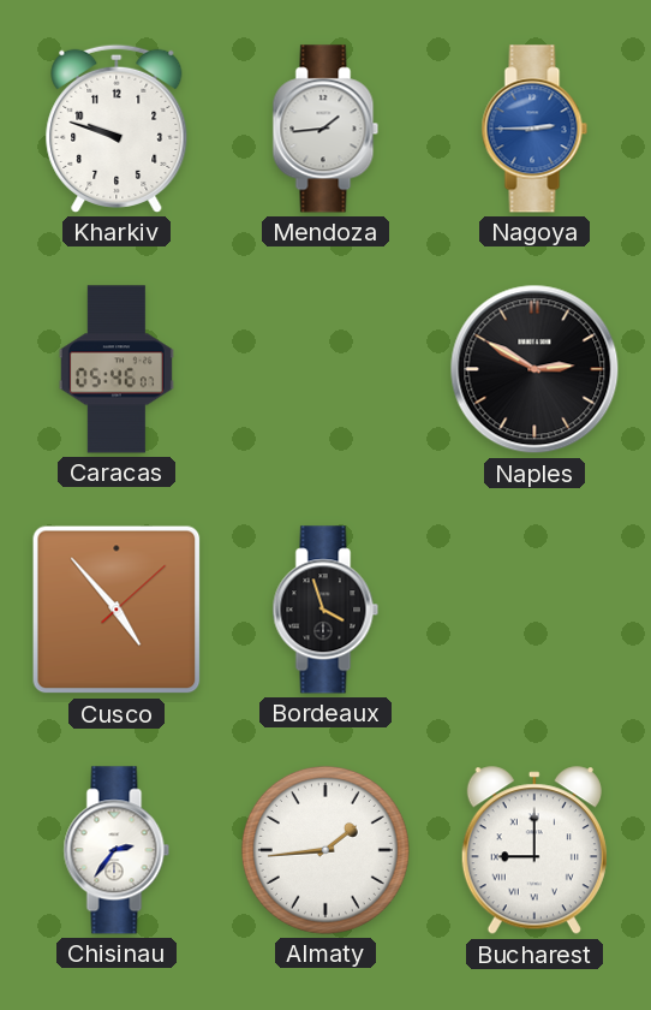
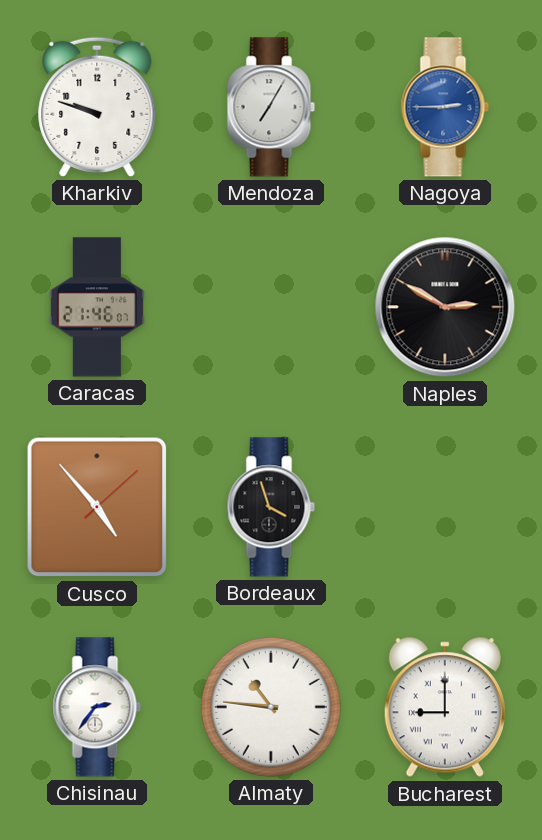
Mendoza: 1:44 -> 7:05
Caracas: 05:46 -> 21:46
Almaty: 1:44 -> 10:46
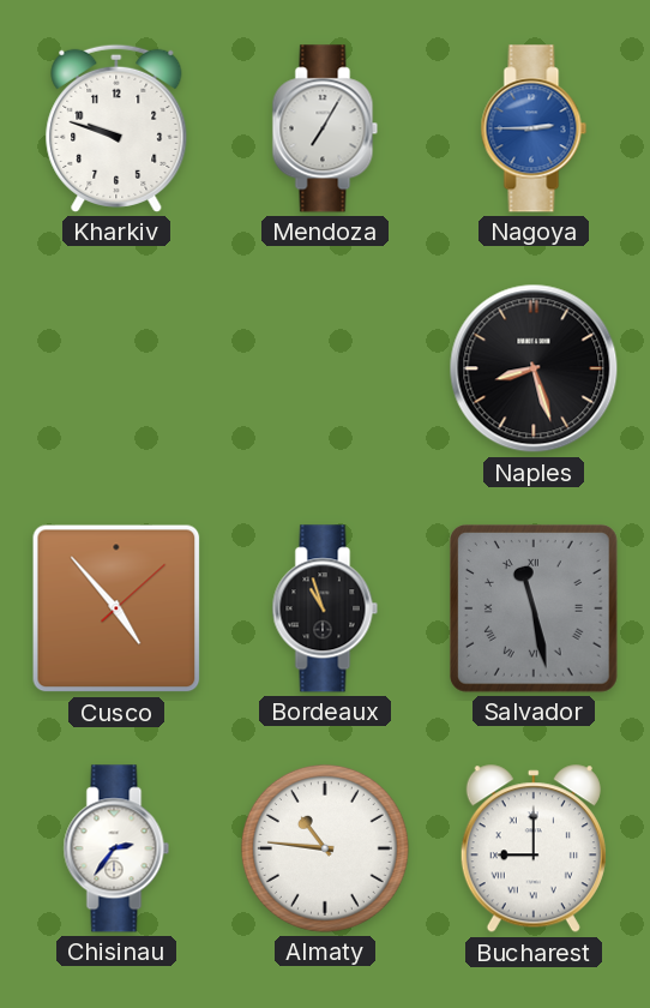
Caracas: 21:46 -> none
Naples: 2:50 -> 8:27
Bordeaux: 3:57 -> 10:57
Salvador: none -> 11:28
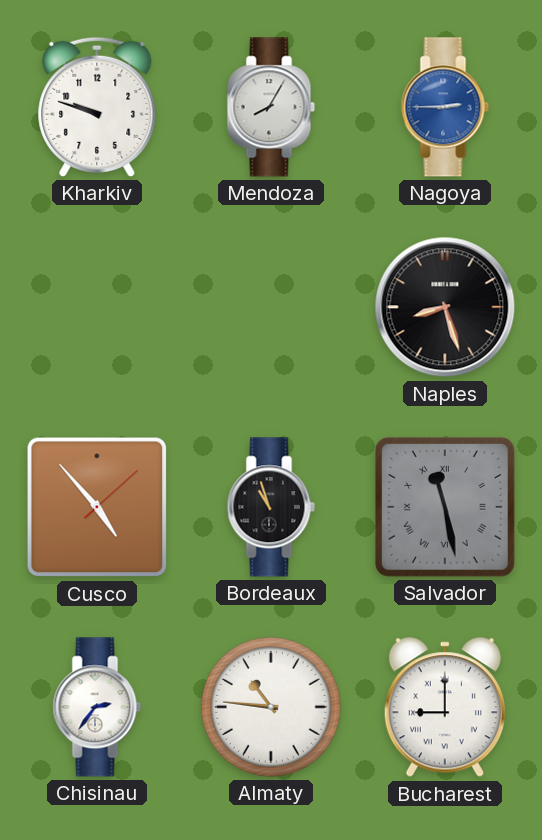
Mendoza: 7:05 -> 8:05
